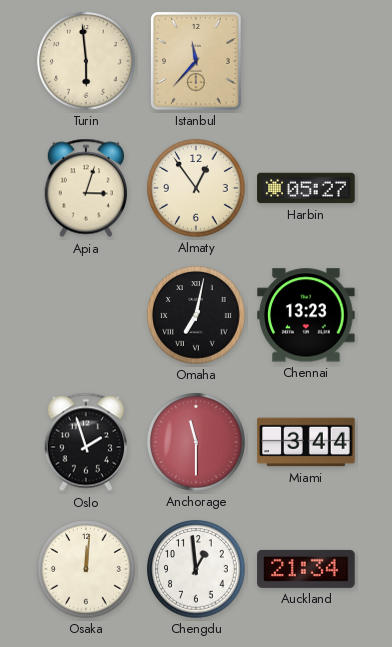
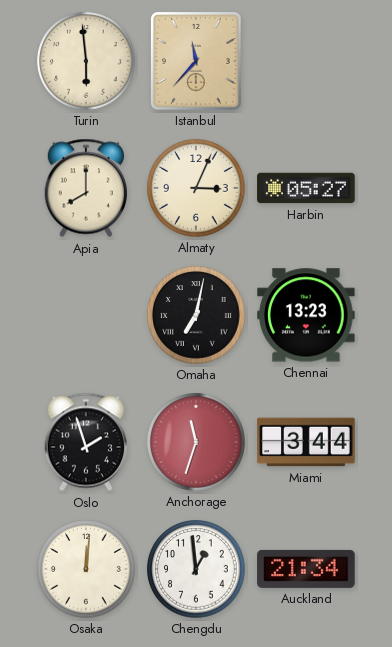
Apia: 3:03 -> 8:00
Almaty: 12:54 -> 3:04
Anchorage: 11:30 -> 11:33
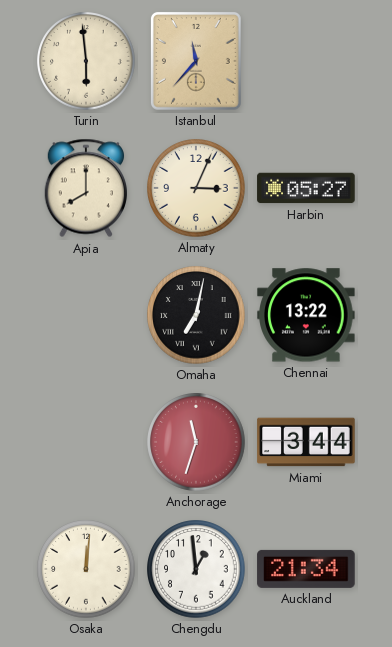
Chennai: 13:23 -> 13:22
Oslo: 1:57 -> none
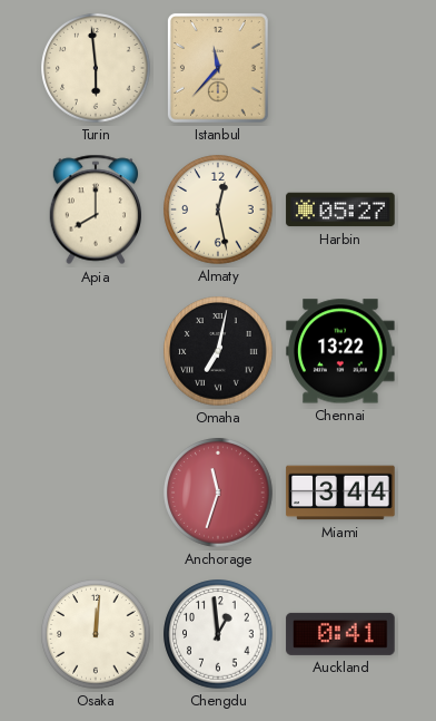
Almaty: 3:04 -> 12:28
Auckland: 21:34 -> 0:41
